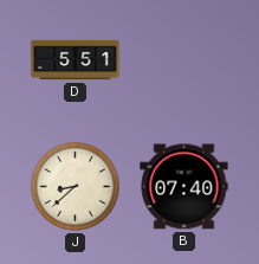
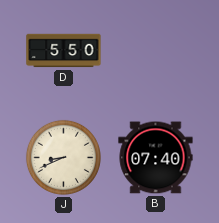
D: 5:51 -> 5:50
J: 8:38 -> 8:41
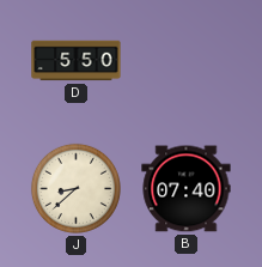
J: 8:41 -> 8:38
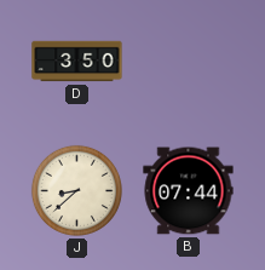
D: 5:50 -> 3:50
B: 07:40 -> 07:44
